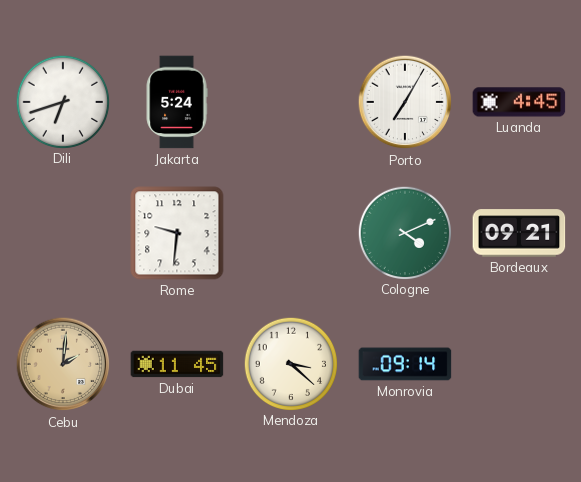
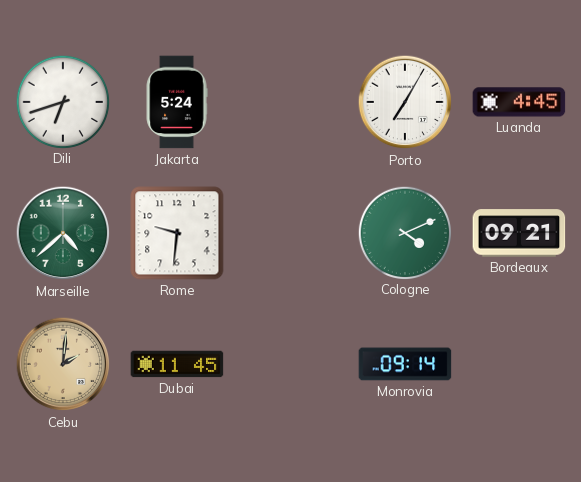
Marseille: none -> 4:38
Mendoza: 3:22 -> none
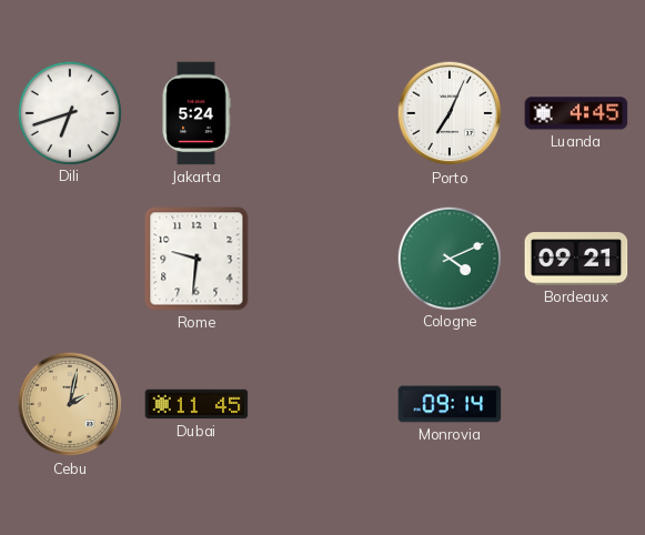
Porto: 7:05 -> 7:04
Marseille: 4:38 -> none
Cebu: 2:01 -> 2:02
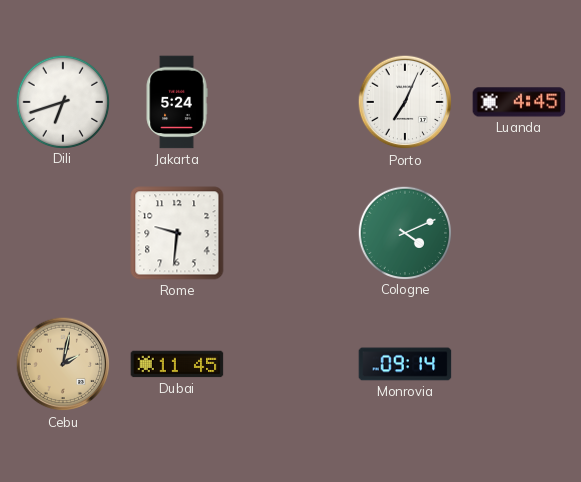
Bordeaux: 09:21 -> none
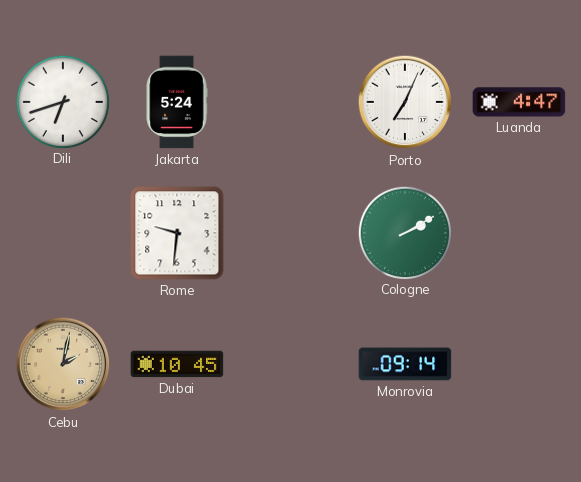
Luanda: 4:45 -> 4:47
Cologne: 4:11 -> 2:10
Dubai: 11:45 -> 10:45
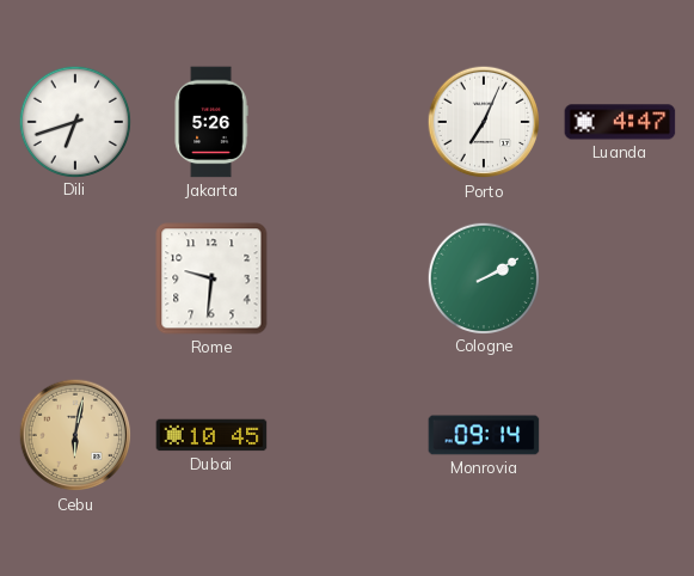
Jakarta: 5:24 -> 5:26
Cebu: 2:02 -> 6:02
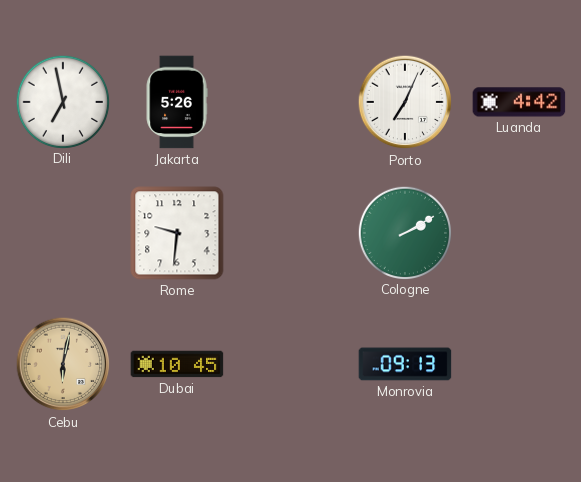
Dili: 6:42 -> 6:58
Luanda: 4:47 -> 4:42
Monrovia: 09:14 -> 09:13
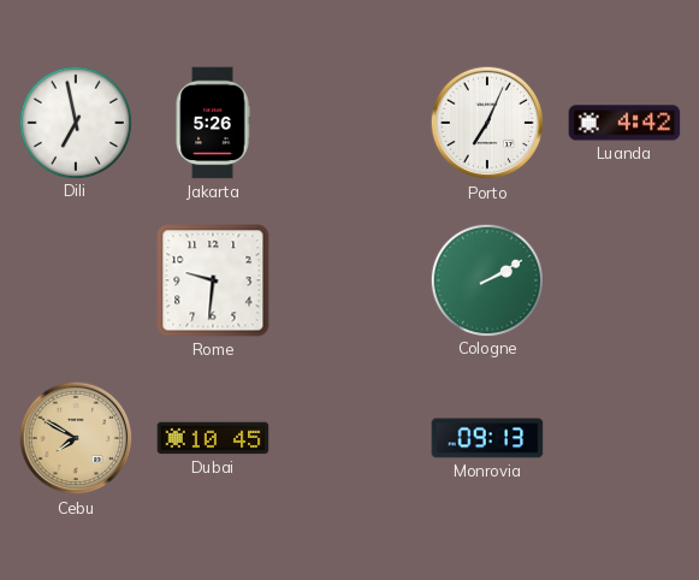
Cebu: 6:02 -> 7:50
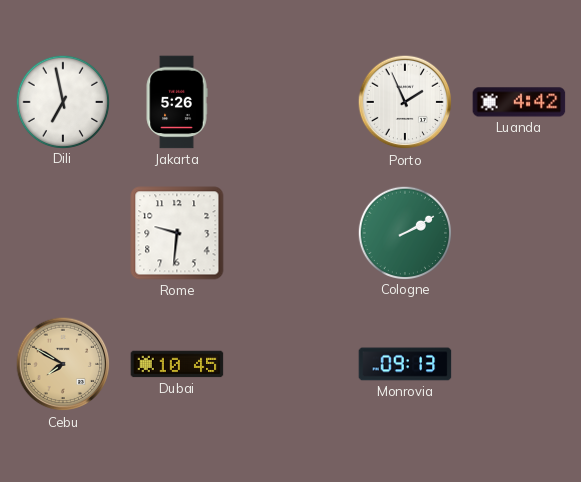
Porto: 7:04 -> 1:56
